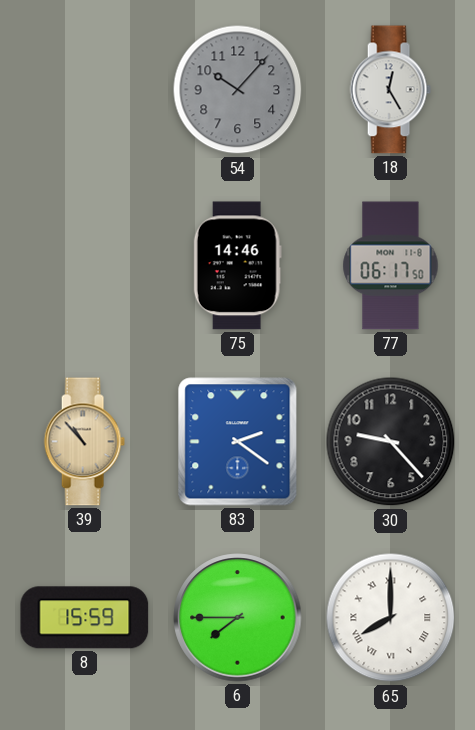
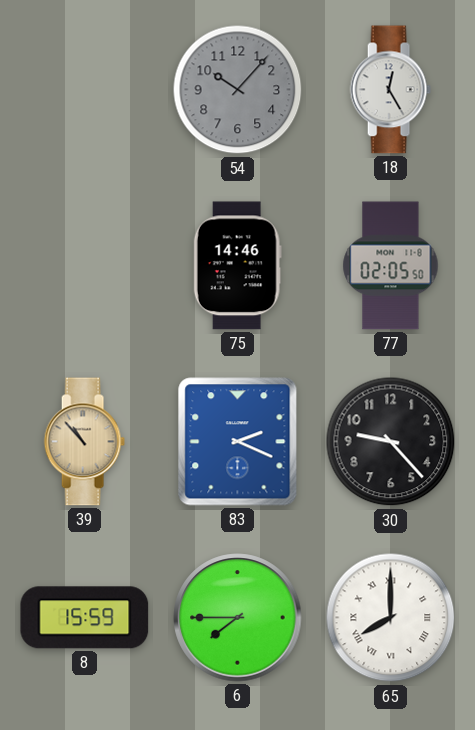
77: 06:17 -> 02:05
83: 2:21 -> 2:19
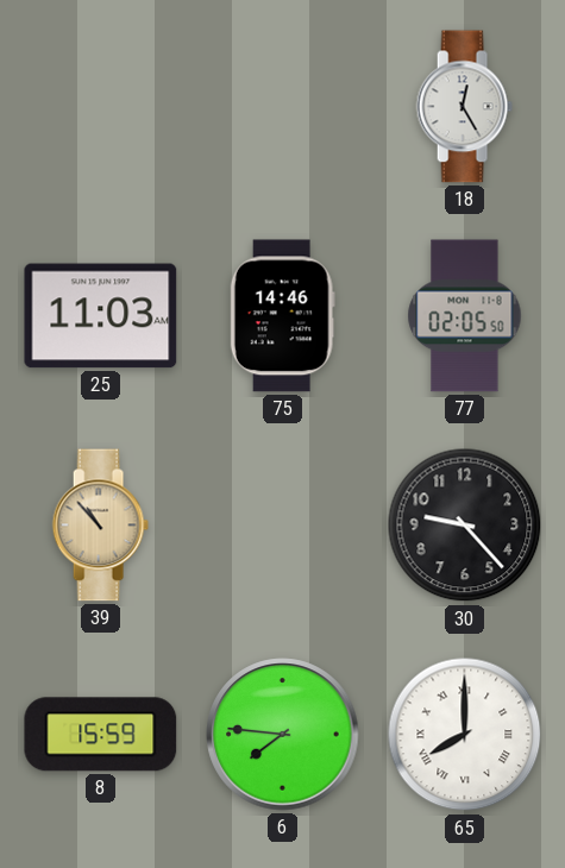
54: 10:07 -> none
25: none -> 11:03
83: 2:19 -> none
6: 7:45 -> 7:46
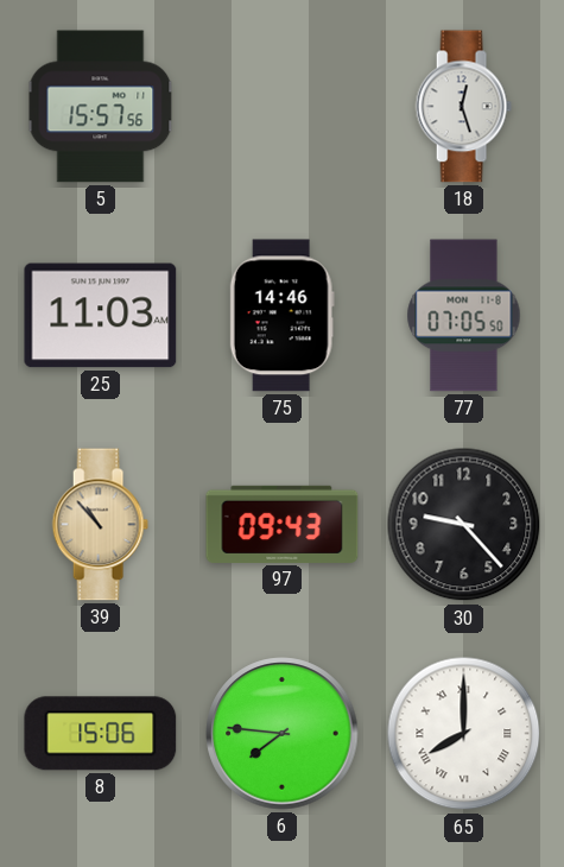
5: none -> 15:57
18: 12:25 -> 12:27
77: 02:05 -> 07:05
97: none -> 09:43
8: 15:59 -> 15:06
